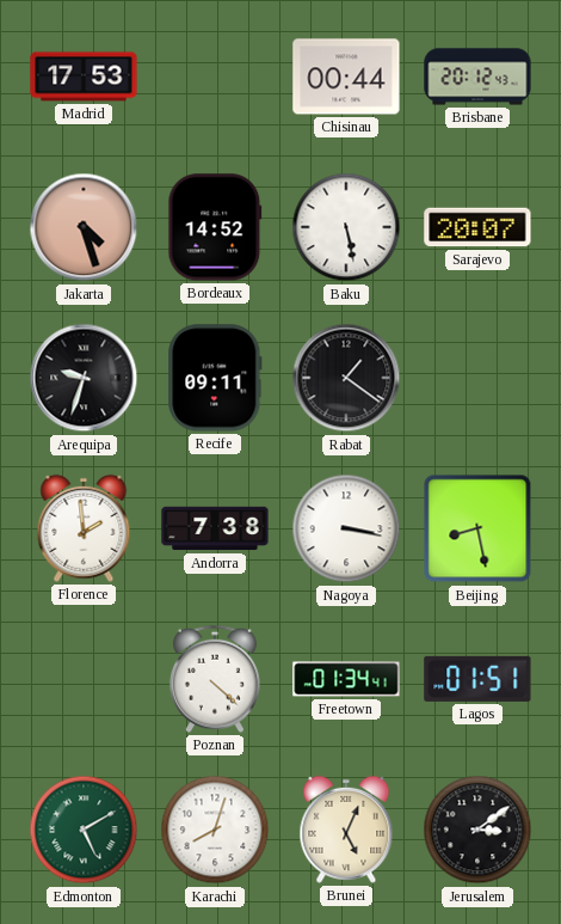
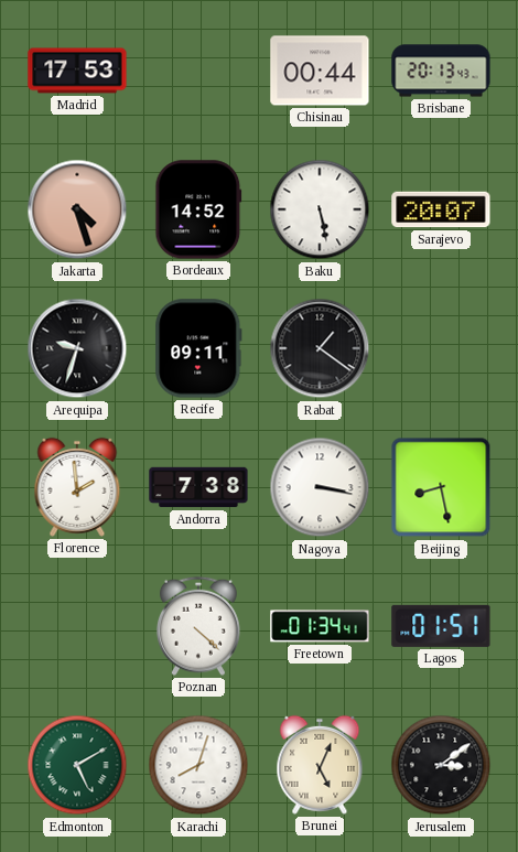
Brisbane: 20:12 -> 20:13
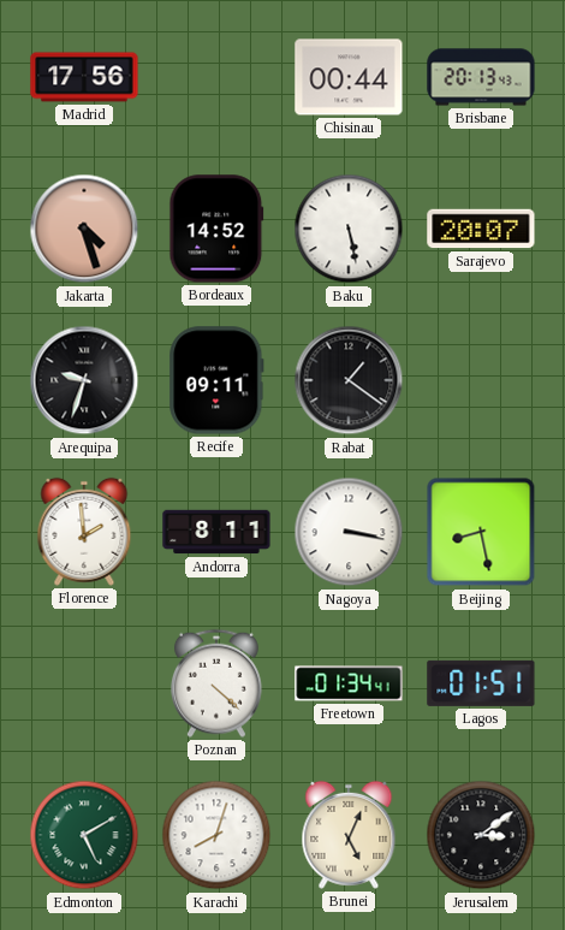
Madrid: 17:53 -> 17:56
Andorra: 7:38 -> 8:11
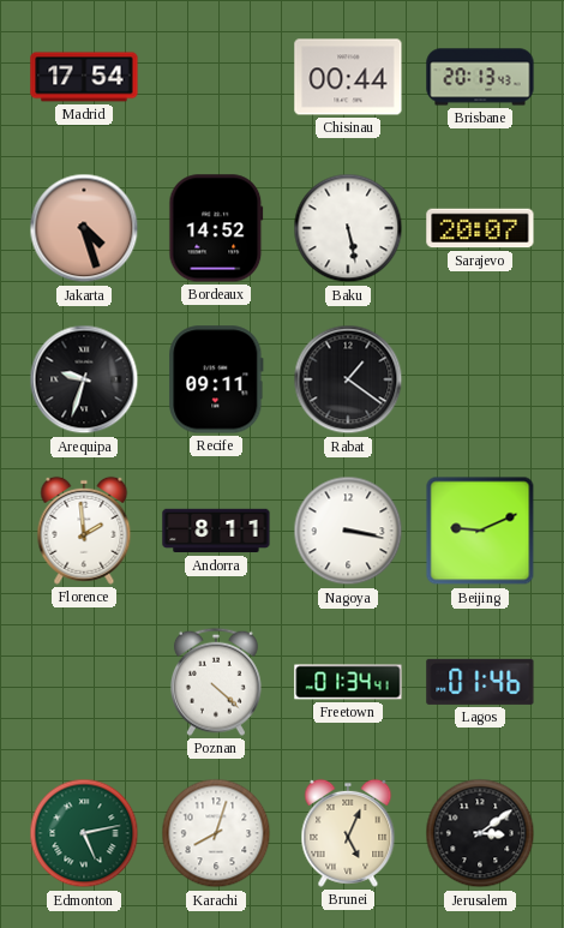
Madrid: 17:56 -> 17:54
Beijing: 8:28 -> 9:11
Lagos: 01:51 -> 01:46
Edmonton: 5:10 -> 5:13
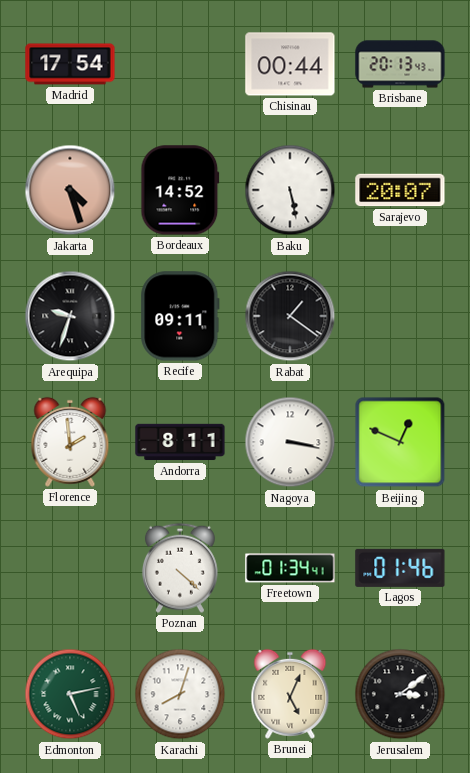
Beijing: 9:11 -> 12:49
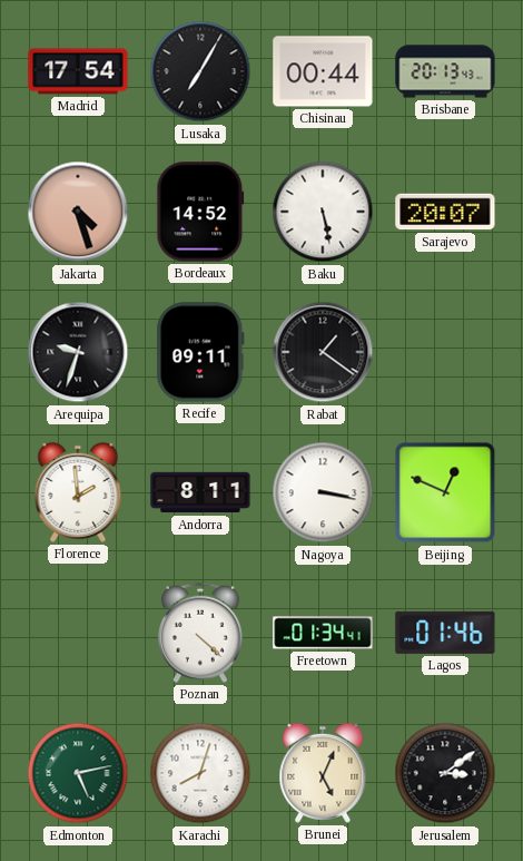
Lusaka: none -> 7:05
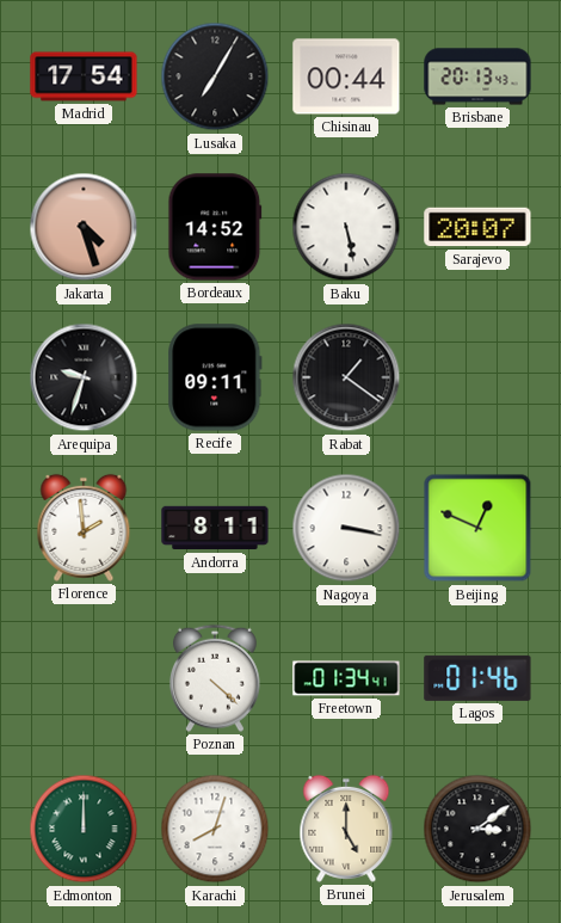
Edmonton: 5:13 -> 12:00
Brunei: 5:04 -> 5:00
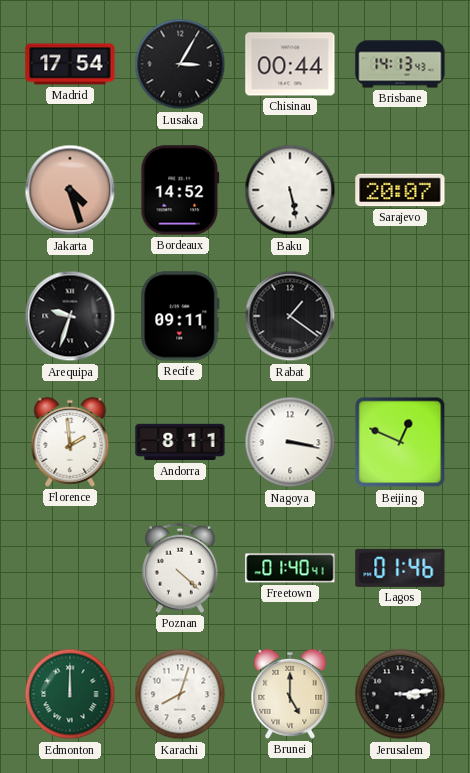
Lusaka: 7:05 -> 3:05
Brisbane: 20:13 -> 14:13
Freetown: 01:34 -> 01:40
Jerusalem: 3:09 -> 3:14
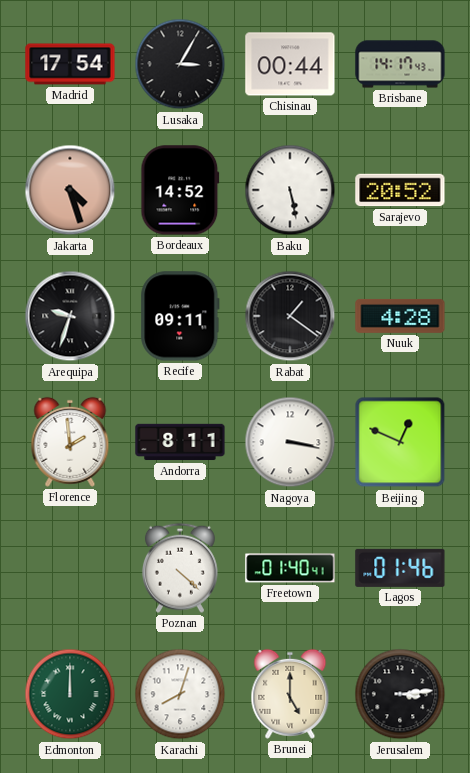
Brisbane: 14:13 -> 14:17
Sarajevo: 20:07 -> 20:52
Nuuk: none -> 4:28
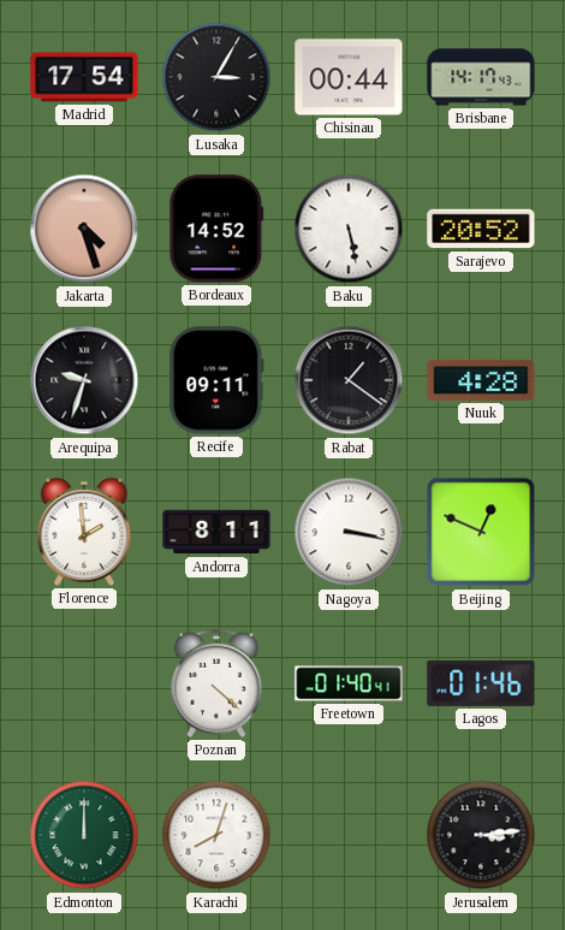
Brunei: 5:00 -> none
